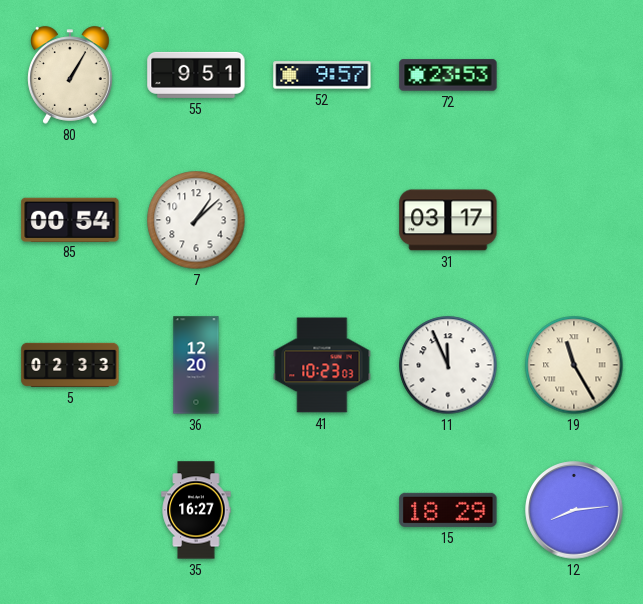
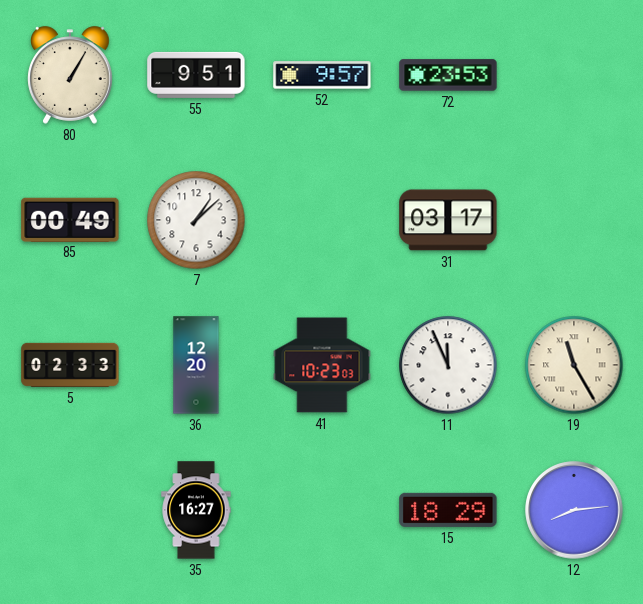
85: 00:54 -> 00:49
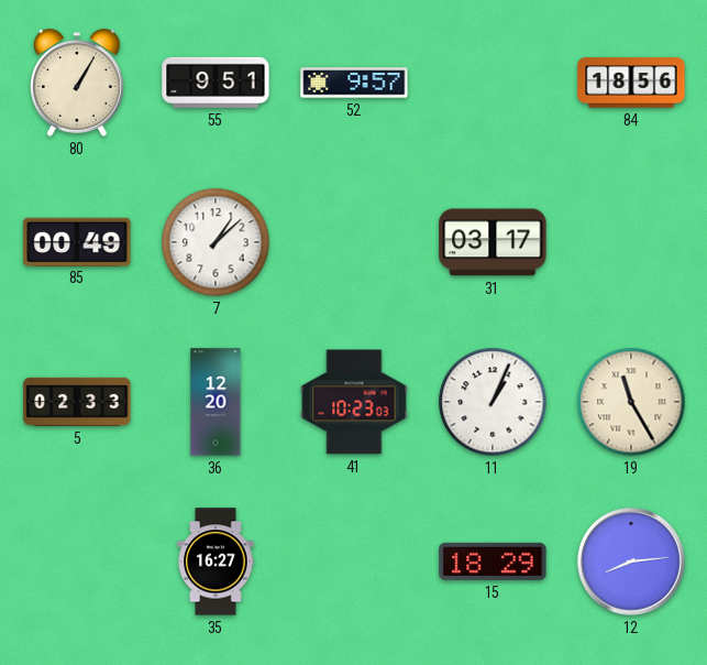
72: 23:53 -> none
84: none -> 18:56
11: 11:56 -> 1:04
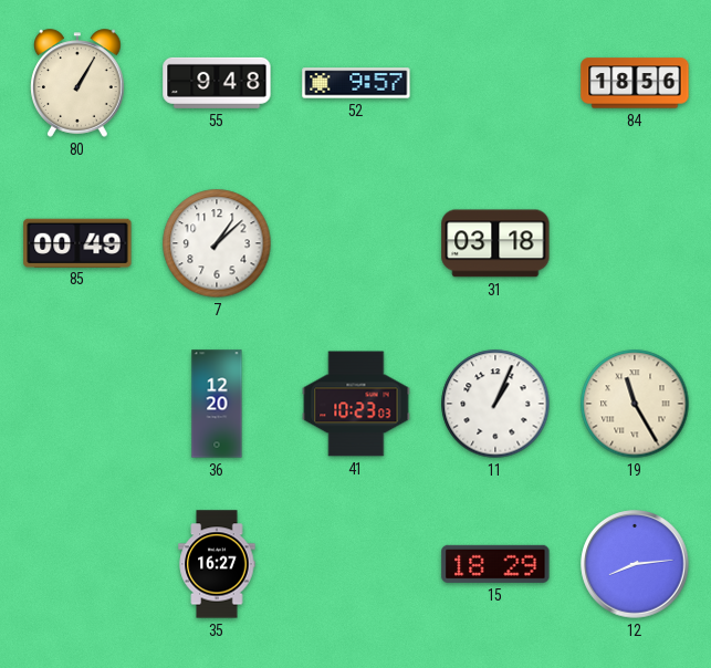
55: 9:51 -> 9:48
31: 03:17 -> 03:18
5: 02:33 -> none
